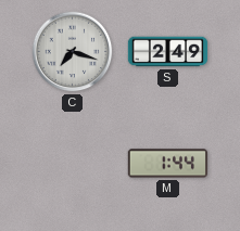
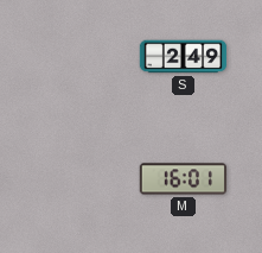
C: 7:18 -> none
M: 1:44 -> 16:01
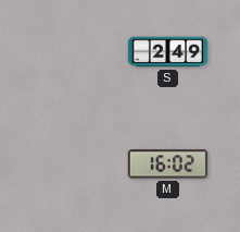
M: 16:01 -> 16:02
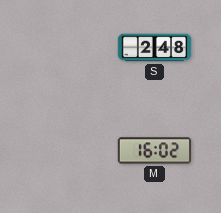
S: 2:49 -> 2:48
